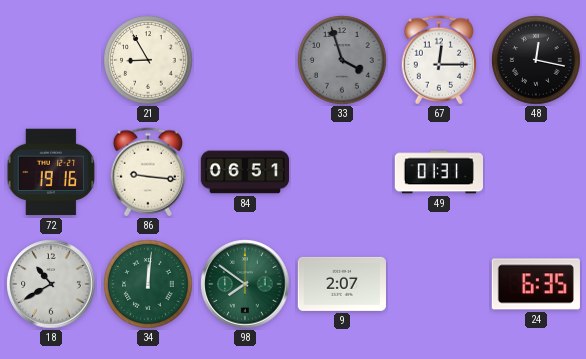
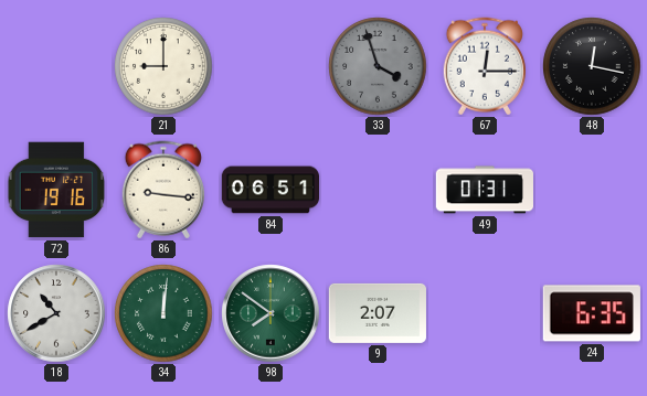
21: 8:55 -> 9:00
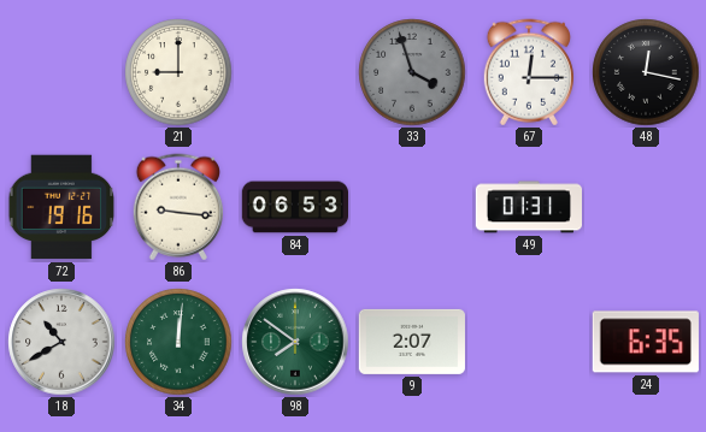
84: 06:51 -> 06:53
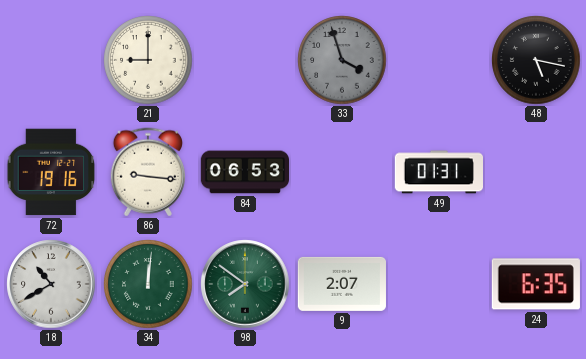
67: 12:15 -> none
48: 12:17 -> 5:17
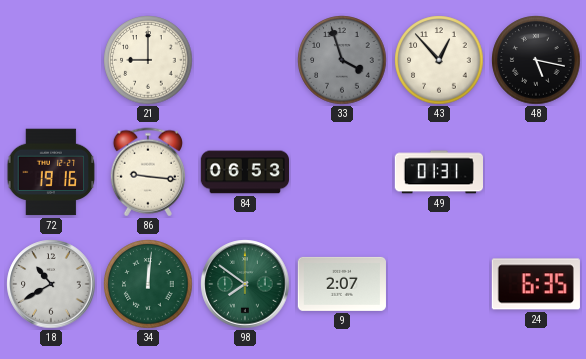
43: none -> 12:53
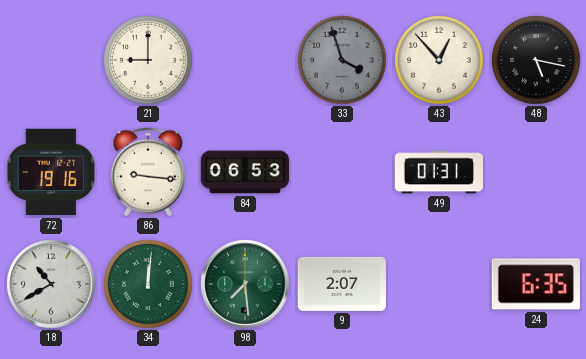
98: 7:51 -> 7:29
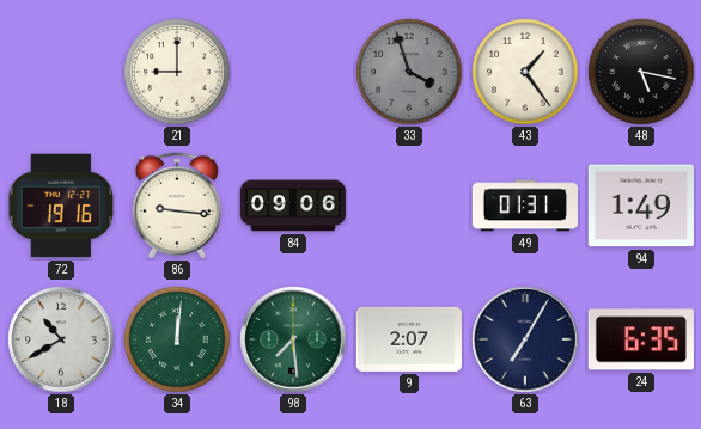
43: 12:53 -> 1:24
84: 06:53 -> 09:06
94: none -> 1:49
63: none -> 7:05
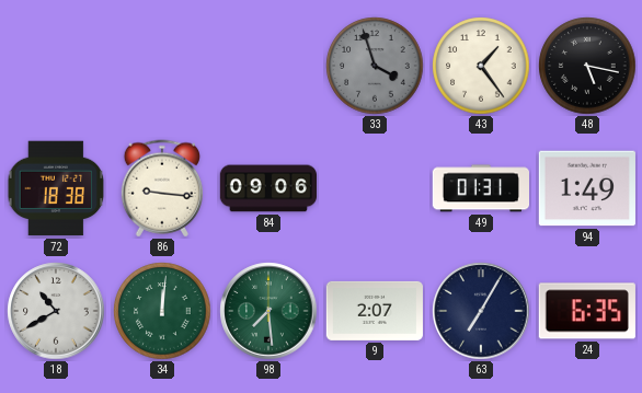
21: 9:00 -> none
72: 19:16 -> 18:38
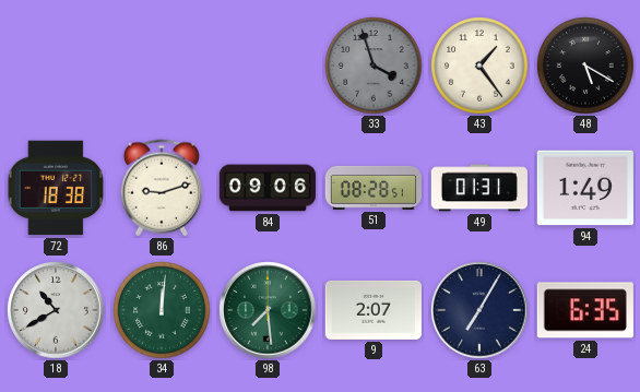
48: 5:17 -> 5:20
86: 9:16 -> 9:12
51: none -> 08:28
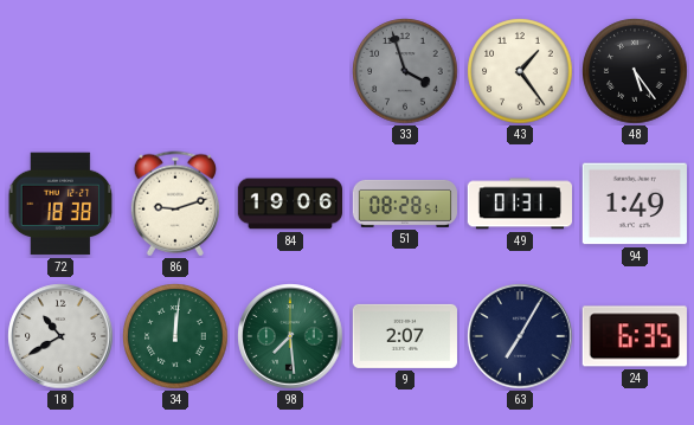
48: 5:20 -> 5:24
84: 09:06 -> 19:06
